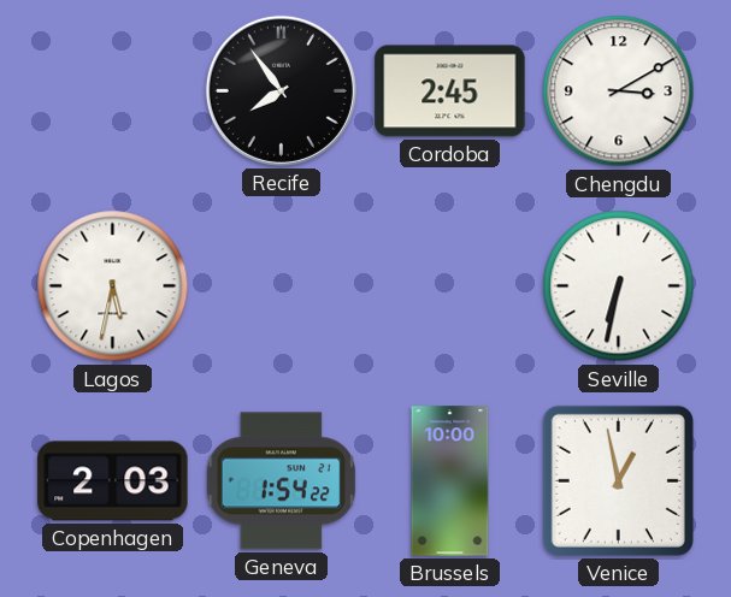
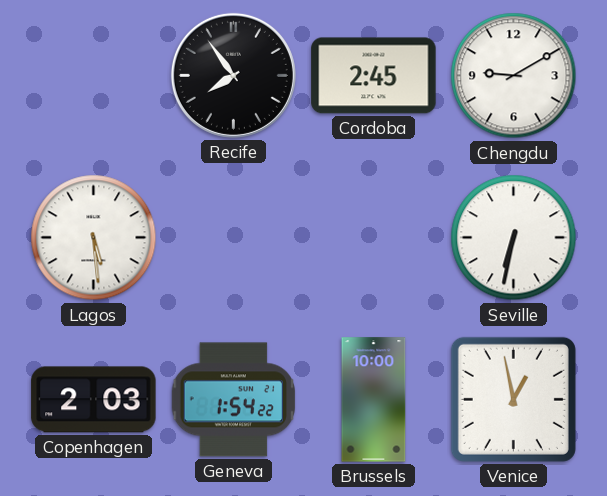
Chengdu: 3:10 -> 9:10
Lagos: 5:32 -> 5:29
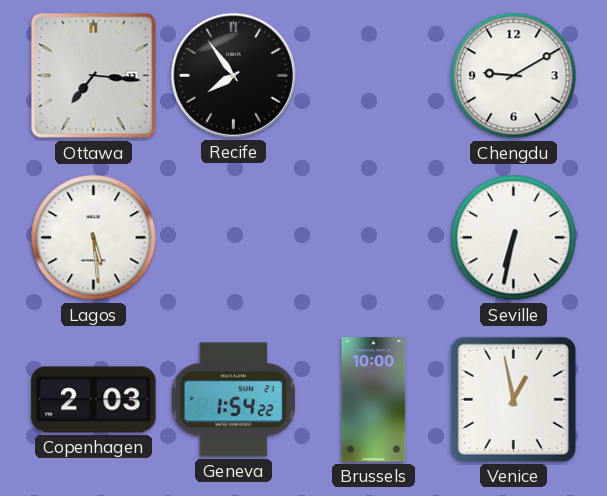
Ottawa: none -> 7:16
Cordoba: 2:45 -> none
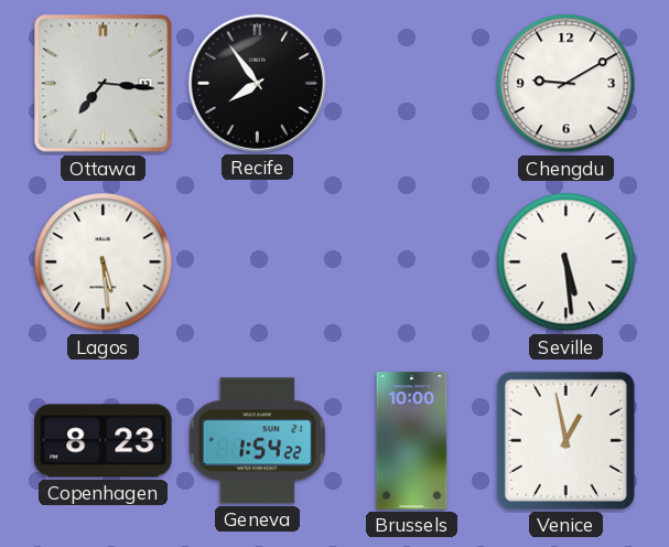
Seville: 6:32 -> 5:29
Copenhagen: 2:03 -> 8:23
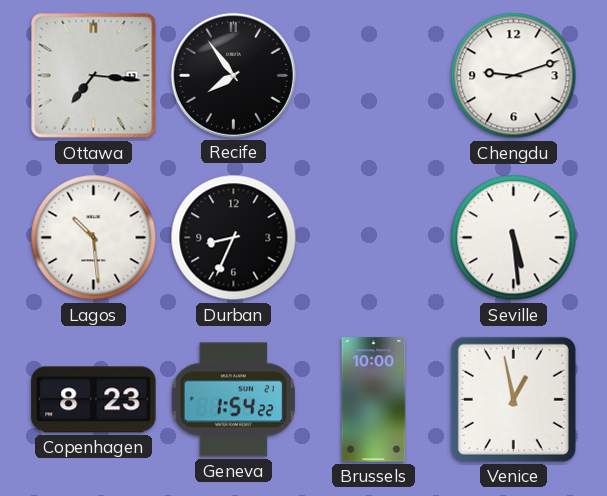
Chengdu: 9:10 -> 9:12
Lagos: 5:29 -> 10:29
Durban: none -> 8:34
